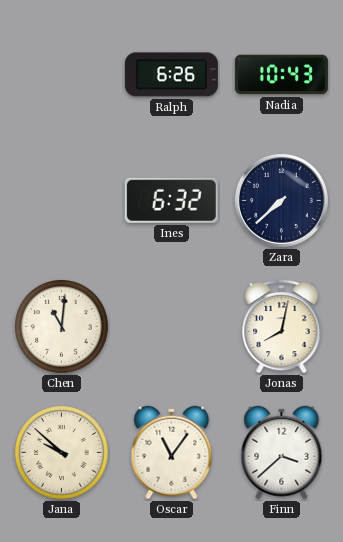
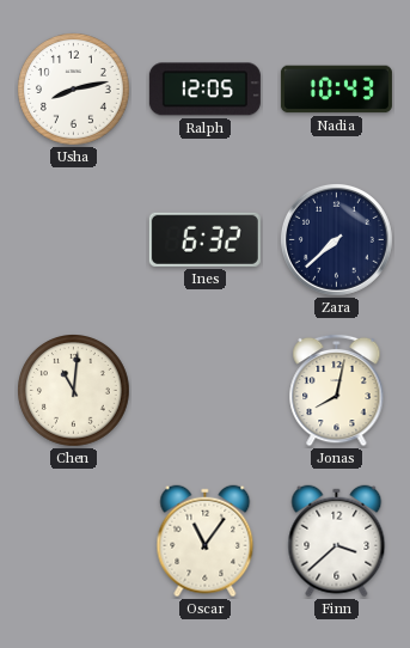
Usha: none -> 8:13
Ralph: 6:26 -> 12:05
Jana: 9:52 -> none
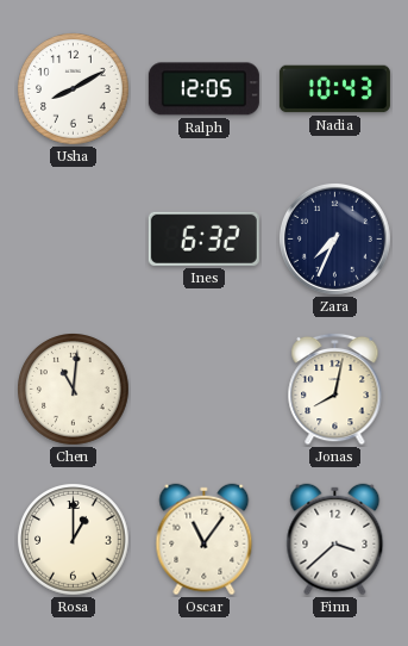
Usha: 8:13 -> 8:10
Zara: 7:38 -> 7:34
Rosa: none -> 1:00
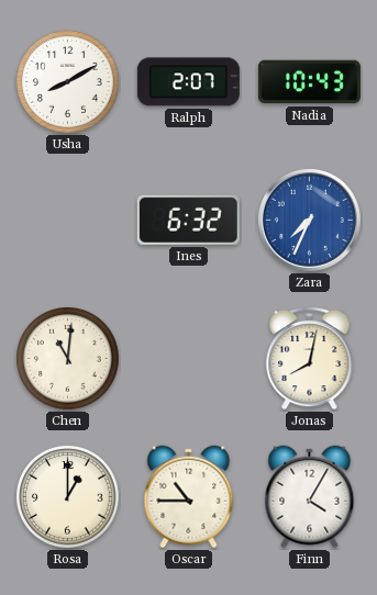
Ralph: 12:05 -> 2:07
Zara dial: navy -> blue
Oscar: 11:06 -> 10:45
Finn: 3:38 -> 4:05
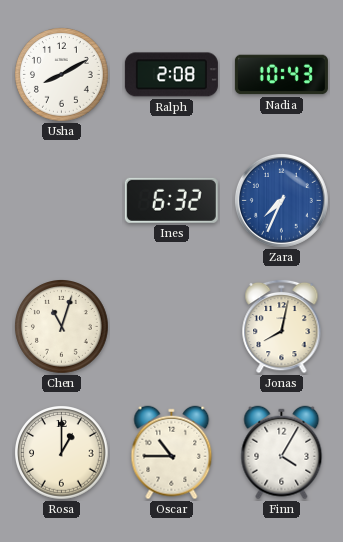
Ralph: 2:07 -> 2:08
Chen: 11:01 -> 11:03
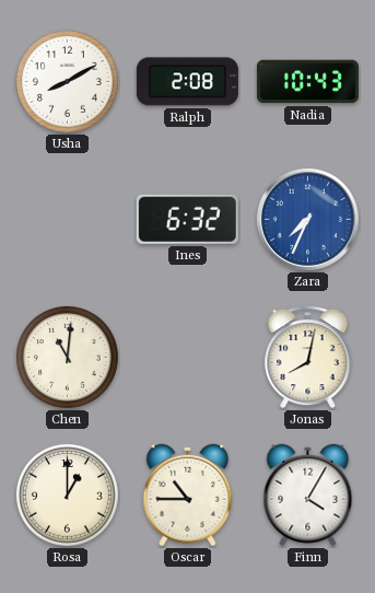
Chen: 11:03 -> 11:01
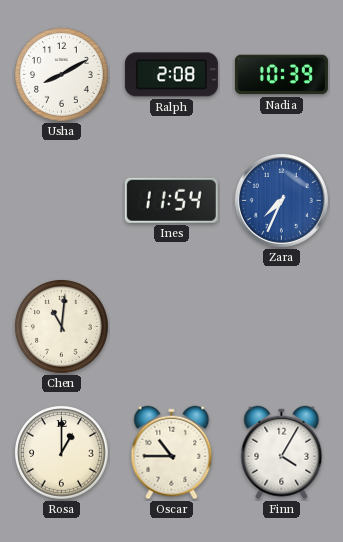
Nadia: 10:43 -> 10:39
Ines: 6:32 -> 11:54
Jonas: 8:02 -> none
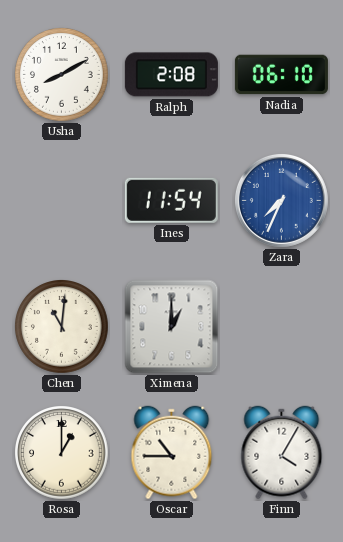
Nadia: 10:39 -> 06:10
Ximena: none -> 1:00
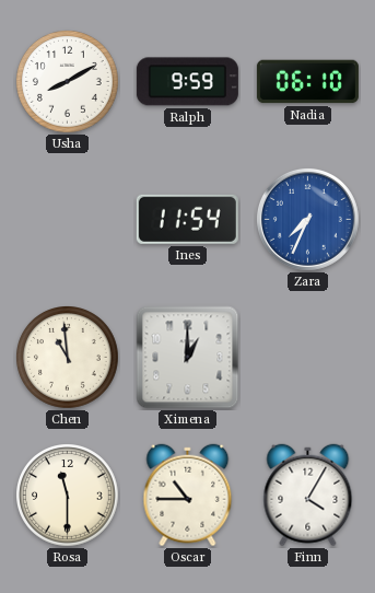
Ralph: 2:08 -> 9:59
Chen: 11:01 -> 10:59
Rosa: 1:00 -> 11:30
